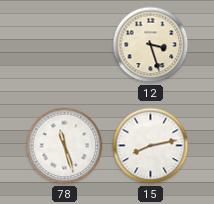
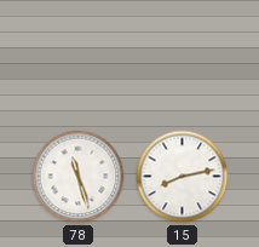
12: 3:27 -> none
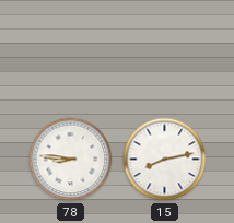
78: 11:27 -> 8:46
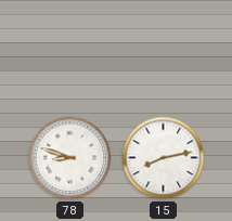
78: 8:46 -> 8:48
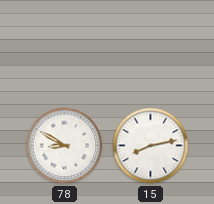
78: 8:48 -> 8:50
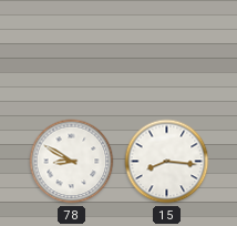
15: 8:13 -> 8:16
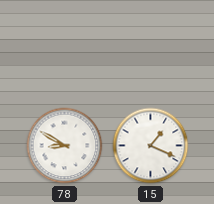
15: 8:16 -> 1:19
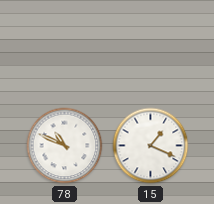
78: 8:50 -> 10:49
